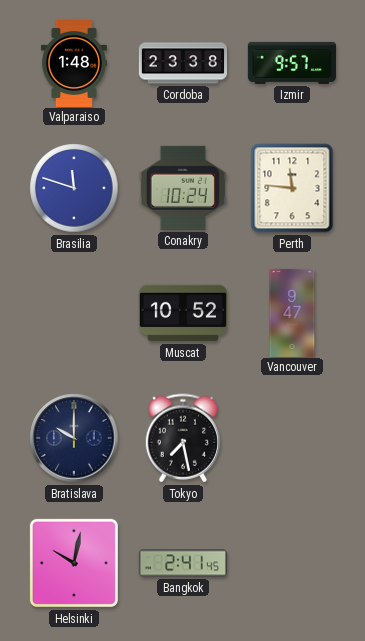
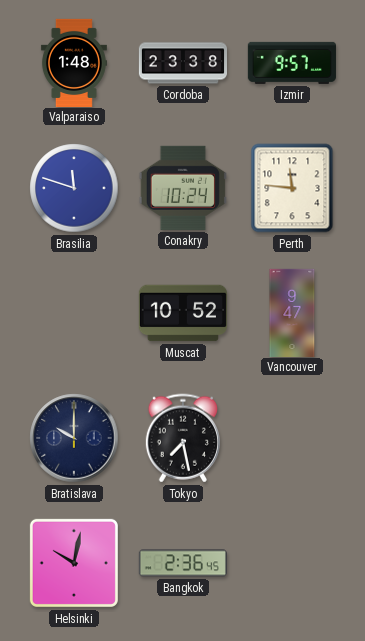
Bangkok: 2:41 -> 2:36
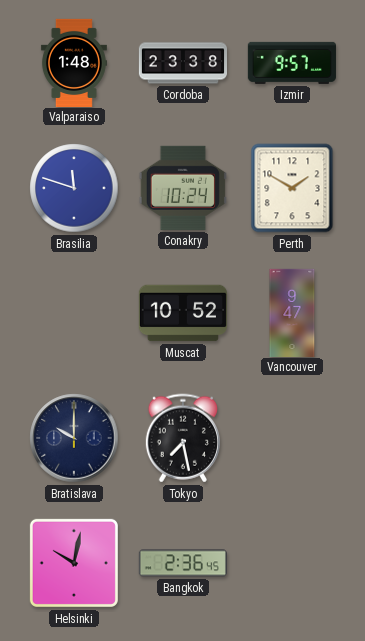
Perth: 11:46 -> 1:50
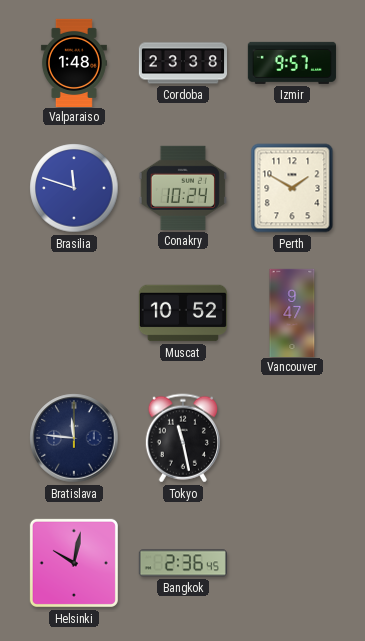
Bratislava: 10:00 -> 11:46
Tokyo: 7:28 -> 11:28
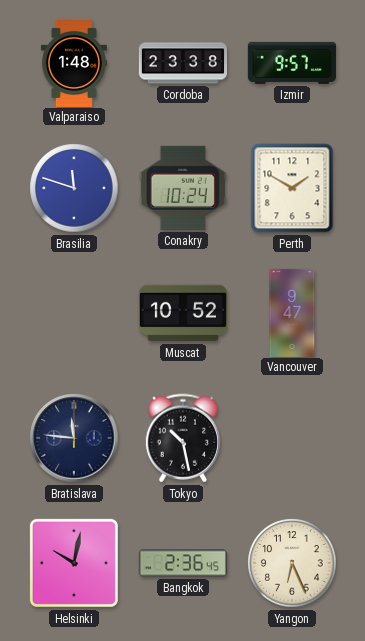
Tokyo: 11:28 -> 10:28
Yangon: none -> 6:26
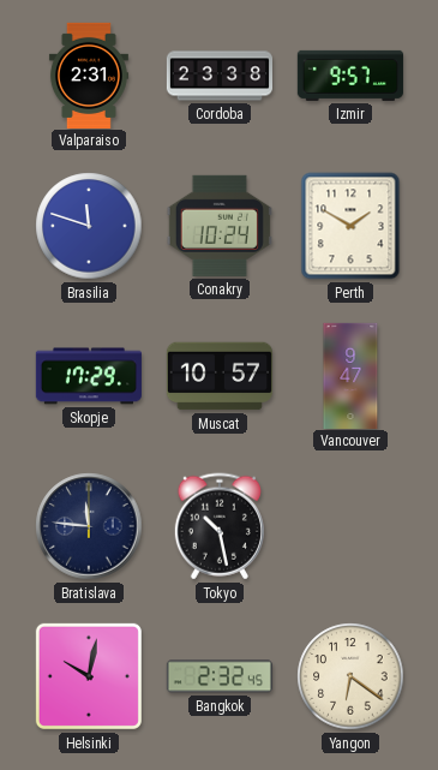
Valparaiso: 1:48 -> 2:31
Skopje: none -> 17:29
Muscat: 10:52 -> 10:57
Bangkok: 2:36 -> 2:32
Yangon: 6:26 -> 6:21
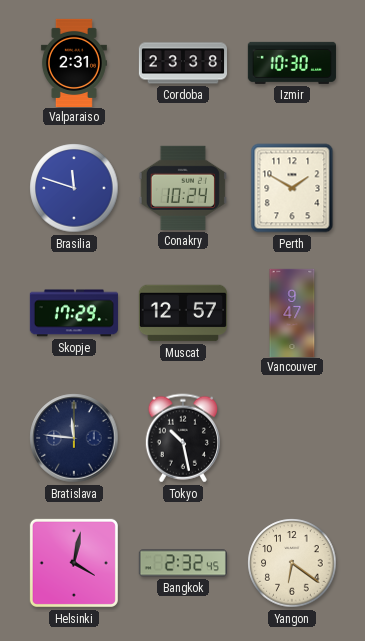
Izmir: 9:57 -> 10:30
Muscat: 10:57 -> 12:57
Helsinki: 10:02 -> 4:02
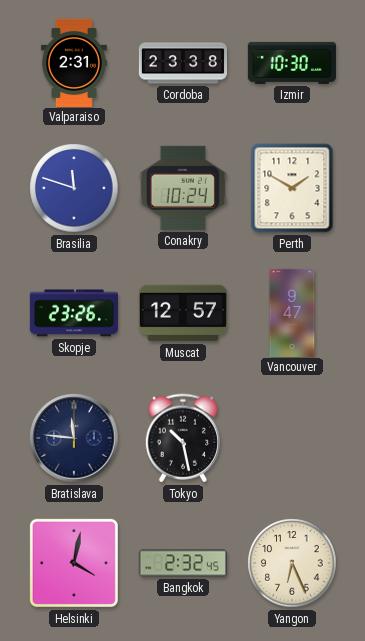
Skopje: 17:29 -> 23:26
Yangon: 6:21 -> 6:26
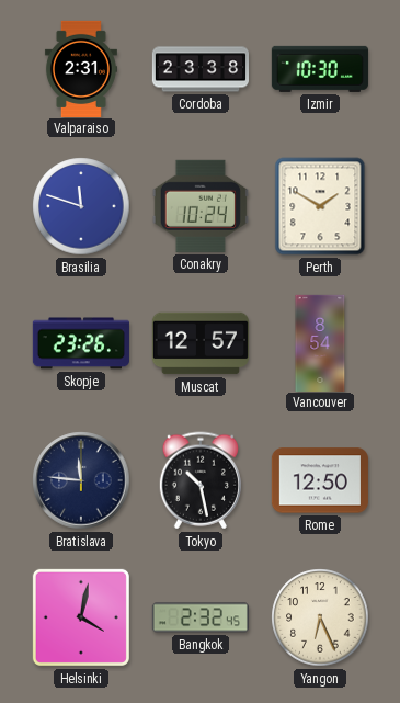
Vancouver: 9:47 -> 8:54
Rome: none -> 12:50
